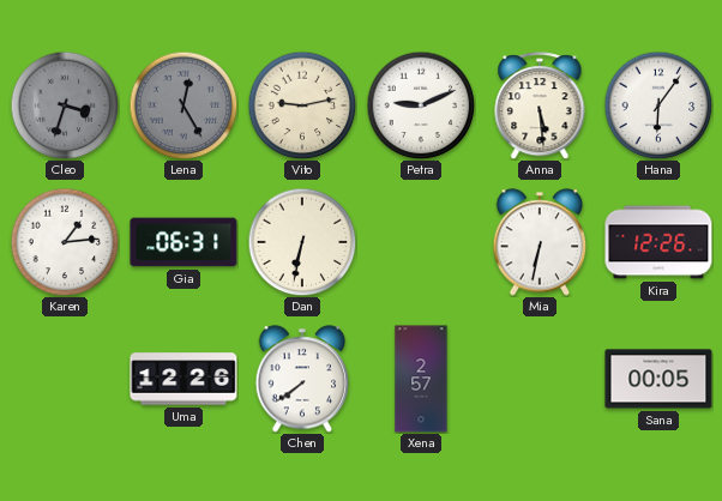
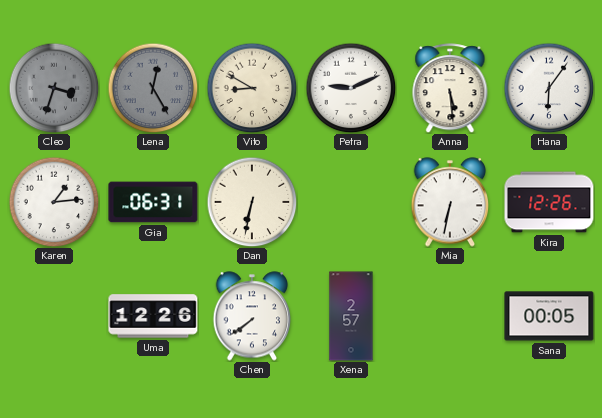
Vito: 9:13 -> 8:50
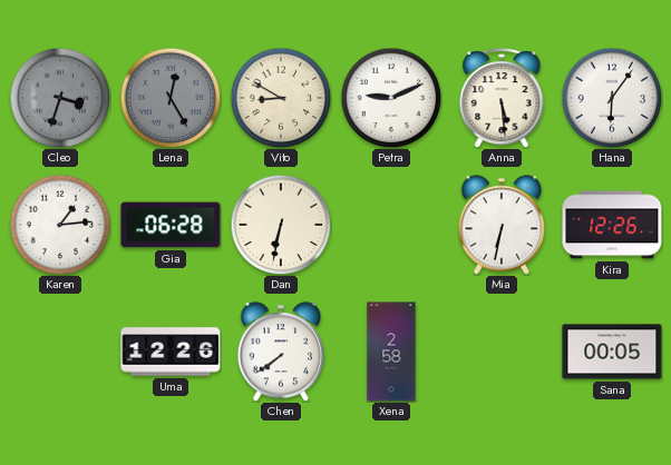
Gia: 06:31 -> 06:28
Xena: 2:57 -> 2:58
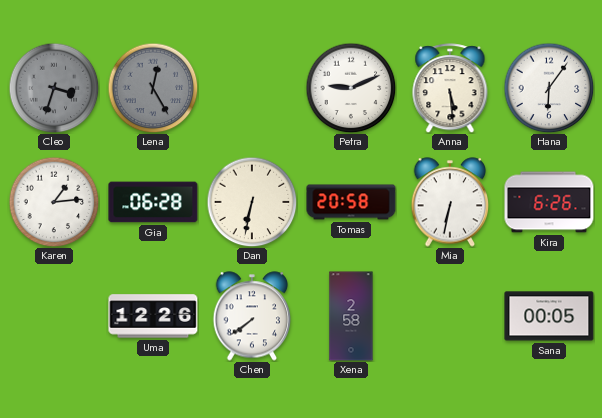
Vito: 8:50 -> none
Tomas: none -> 20:58
Kira: 12:26 -> 6:26
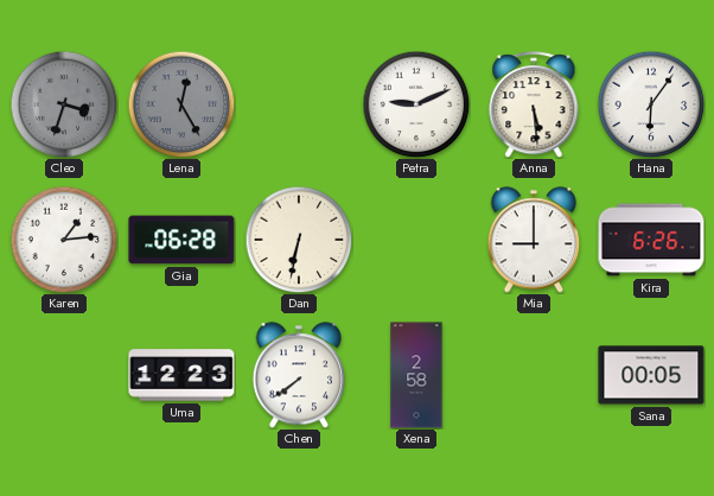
Tomas: 20:58 -> none
Mia: 6:32 -> 9:00
Uma: 12:26 -> 12:23
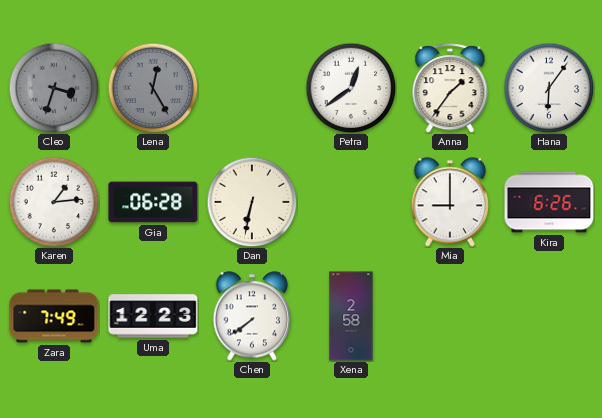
Petra: 9:11 -> 12:39
Anna: 5:29 -> 1:36
Zara: none -> 7:49
Sana: 00:05 -> none
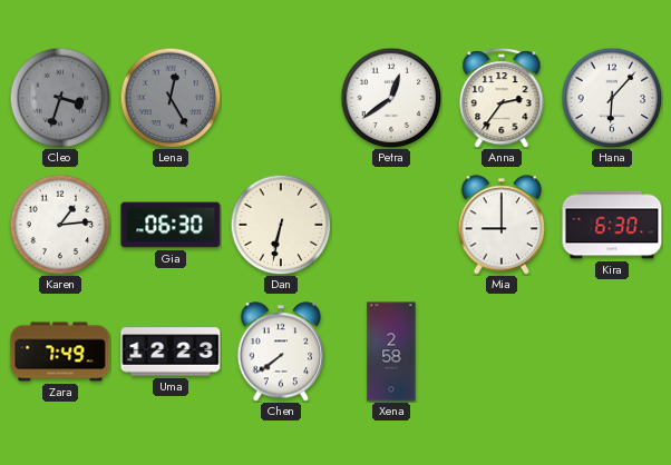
Anna: 1:36 -> 2:36
Hana: 6:06 -> 6:07
Gia: 06:28 -> 06:30
Kira: 6:26 -> 6:30
